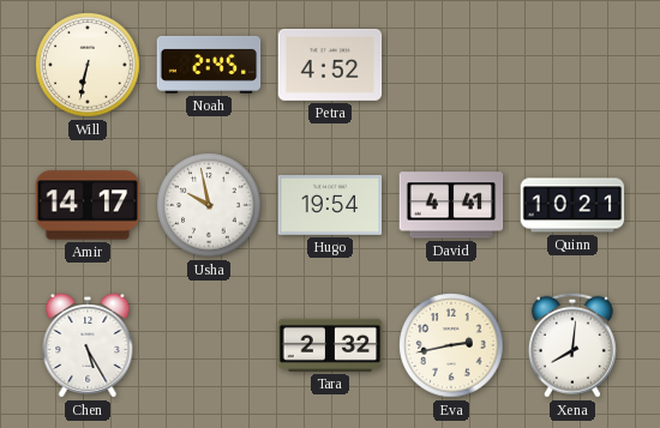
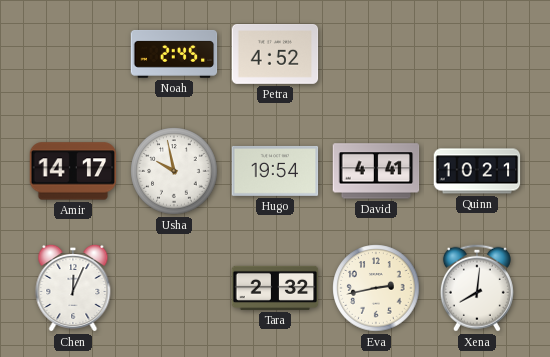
Will: 6:32 -> none
Chen: 5:25 -> 12:04
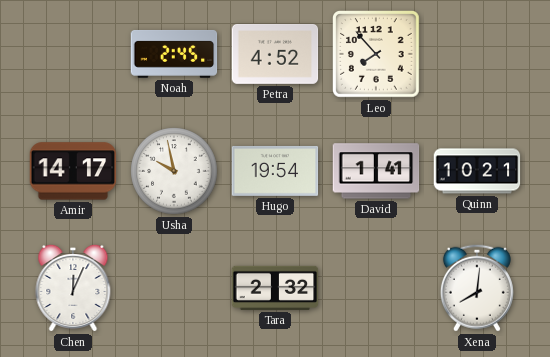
Leo: none -> 7:53
David: 4:41 -> 1:41
Eva: 2:43 -> none
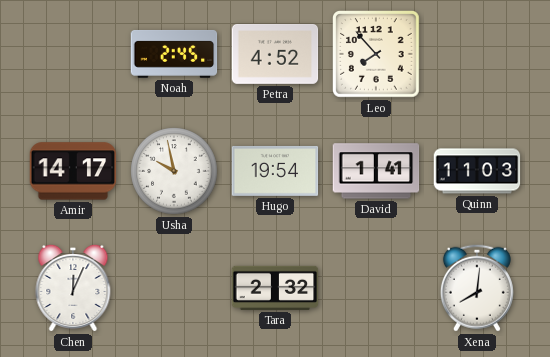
Quinn: 10:21 -> 11:03
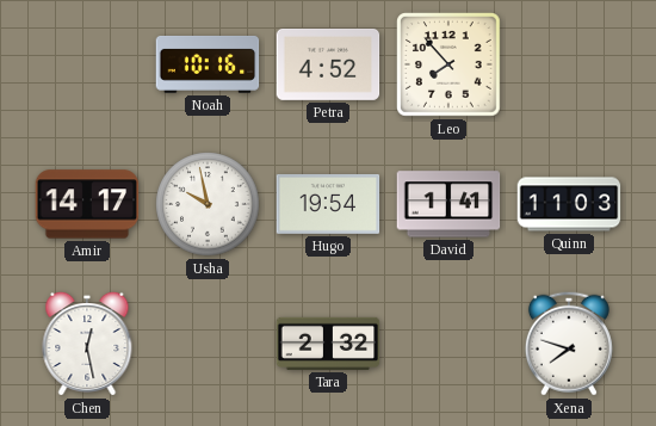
Noah: 2:45 -> 10:16
Chen: 12:04 -> 12:28
Xena: 8:01 -> 7:48
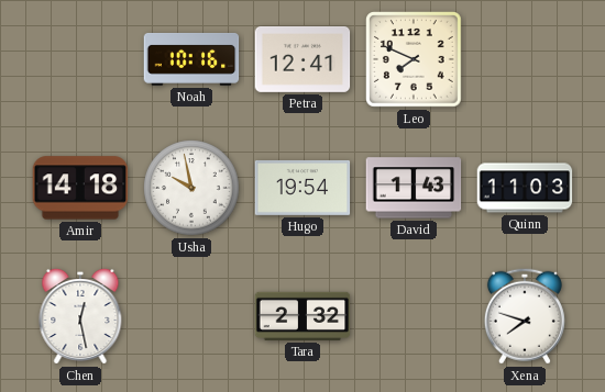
Petra: 4:52 -> 12:41
Leo: 7:53 -> 7:49
Amir: 14:17 -> 14:18
David: 1:41 -> 1:43
